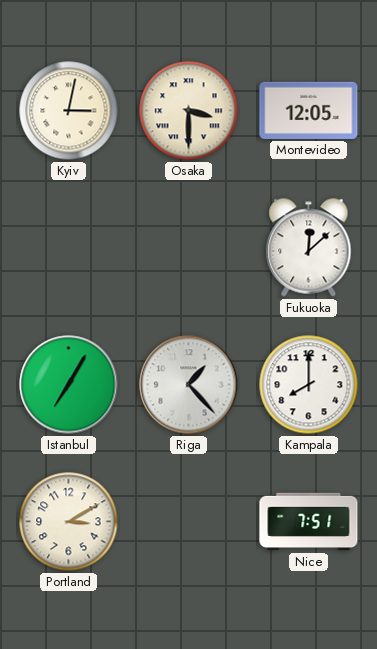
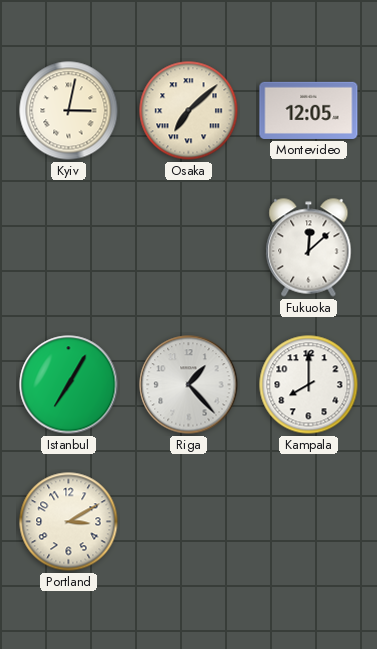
Osaka: 3:30 -> 7:08
Nice: 7:51 -> none
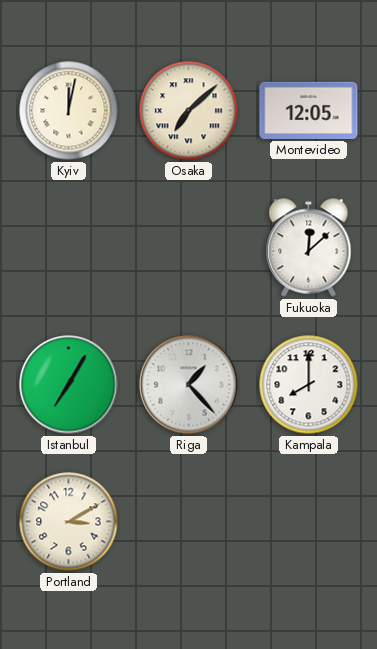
Kyiv: 3:02 -> 12:02
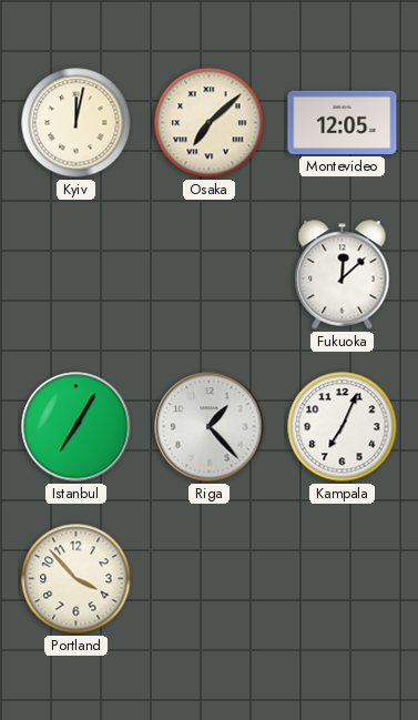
Kampala: 8:00 -> 7:04
Portland: 3:10 -> 3:53
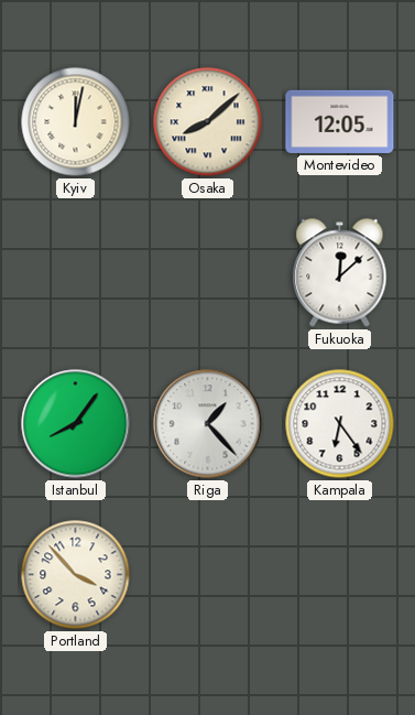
Osaka: 7:08 -> 8:08
Istanbul: 7:05 -> 8:06
Kampala: 7:04 -> 6:24
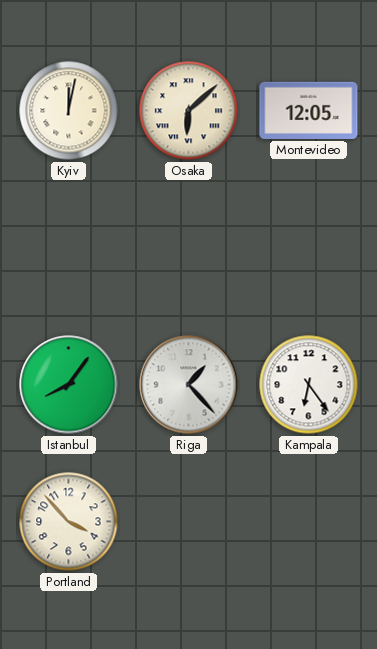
Osaka: 8:08 -> 6:08
Fukuoka: 12:08 -> none
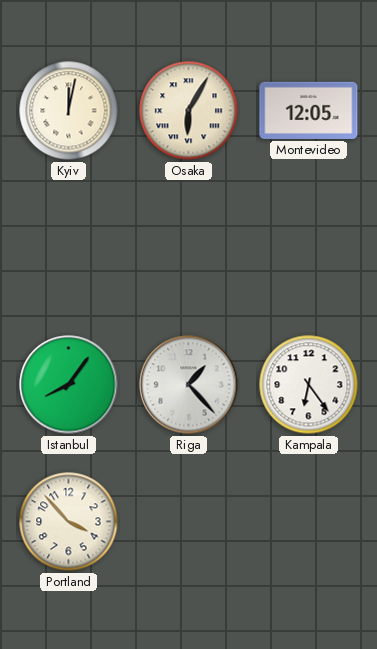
Osaka: 6:08 -> 6:05
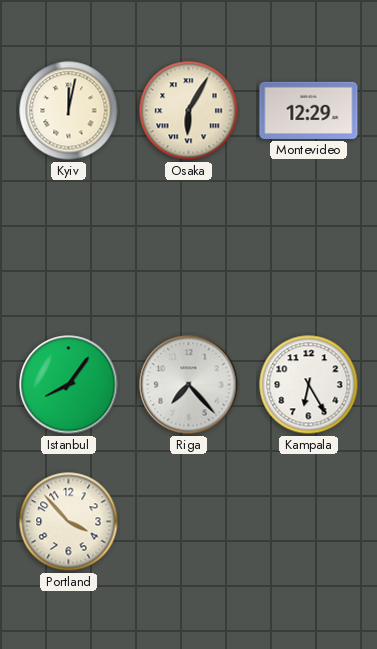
Montevideo: 12:05 -> 12:29
Riga: 1:23 -> 7:23
Kampala: 6:24 -> 6:25
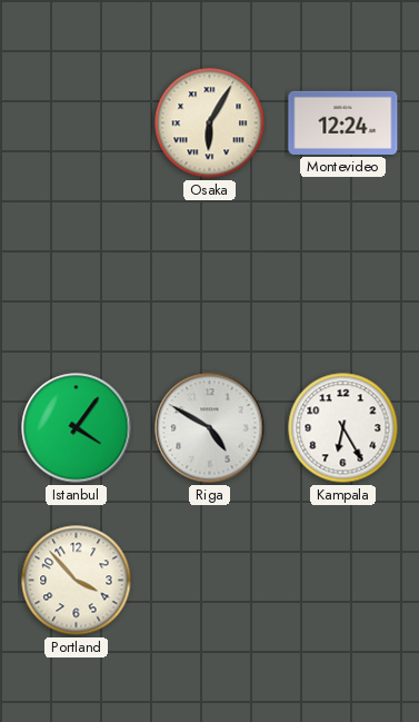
Kyiv: 12:02 -> none
Montevideo: 12:29 -> 12:24
Istanbul: 8:06 -> 4:06
Riga: 7:23 -> 4:50
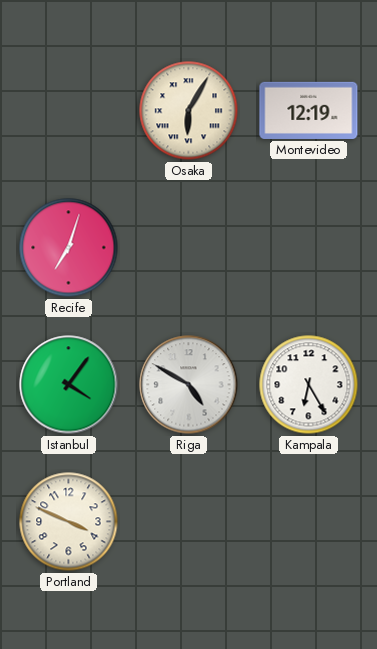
Montevideo: 12:24 -> 12:19
Recife: none -> 7:03
Portland: 3:53 -> 3:49
